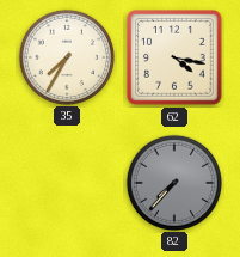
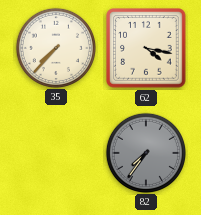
35: 7:35 -> 7:37
82: 7:37 -> 7:36
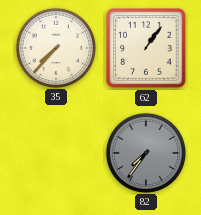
62: 4:17 -> 1:06
